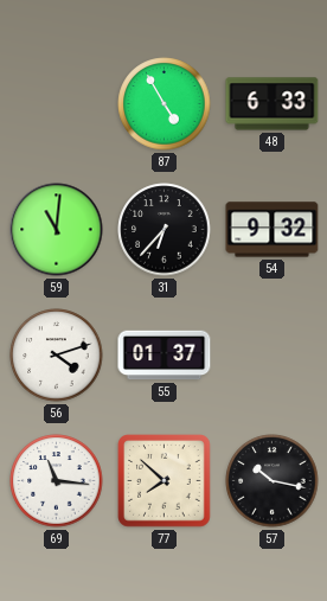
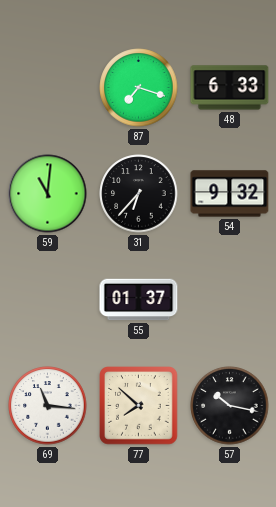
87: 4:55 -> 7:18
56: 4:12 -> none
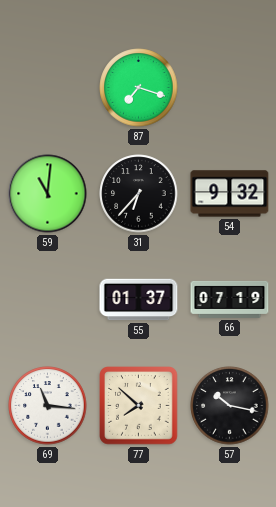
48: 6:33 -> none
66: none -> 07:19
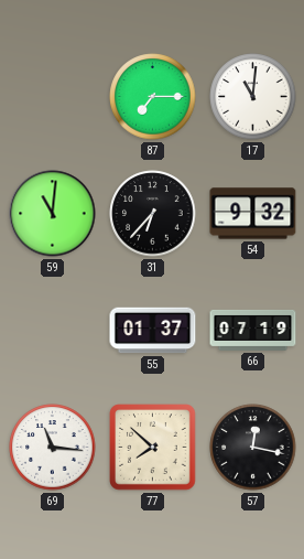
87: 7:18 -> 7:15
17: none -> 11:01
57: 10:17 -> 12:17
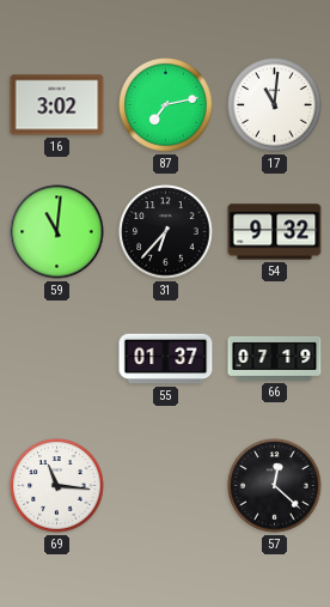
16: none -> 3:02
87: 7:15 -> 7:13
77: 7:52 -> none
57: 12:17 -> 12:22
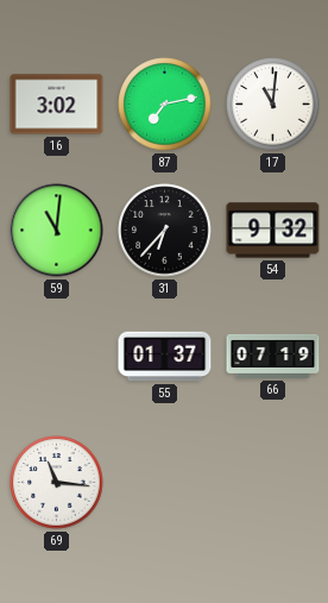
57: 12:22 -> none
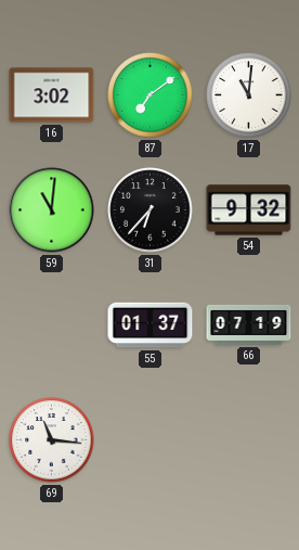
87: 7:13 -> 7:09
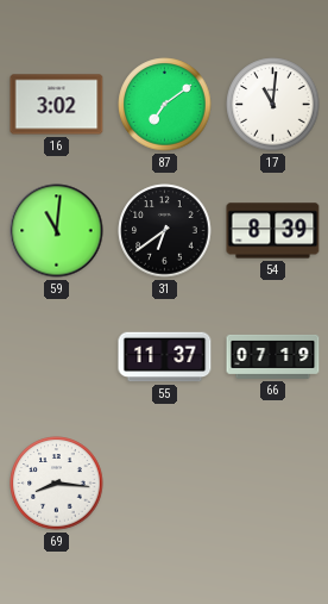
31: 6:37 -> 6:39
54: 9:32 -> 8:39
55: 01:37 -> 11:37
69: 11:16 -> 8:16
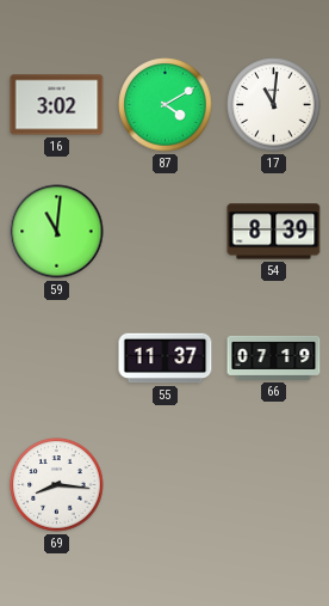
87: 7:09 -> 4:10
31: 6:39 -> none
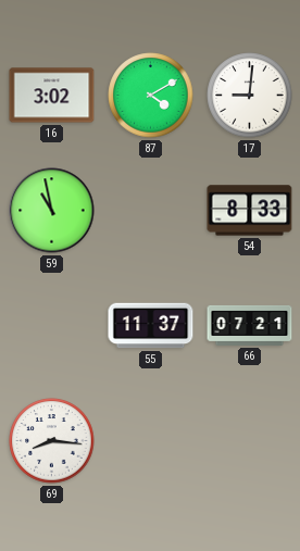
17: 11:01 -> 9:01
59: 11:01 -> 10:58
54: 8:39 -> 8:33
66: 07:19 -> 07:21
